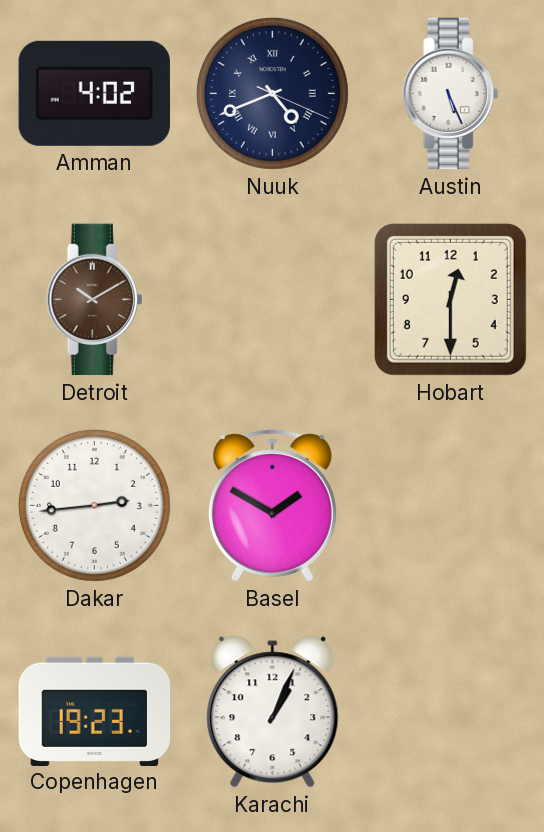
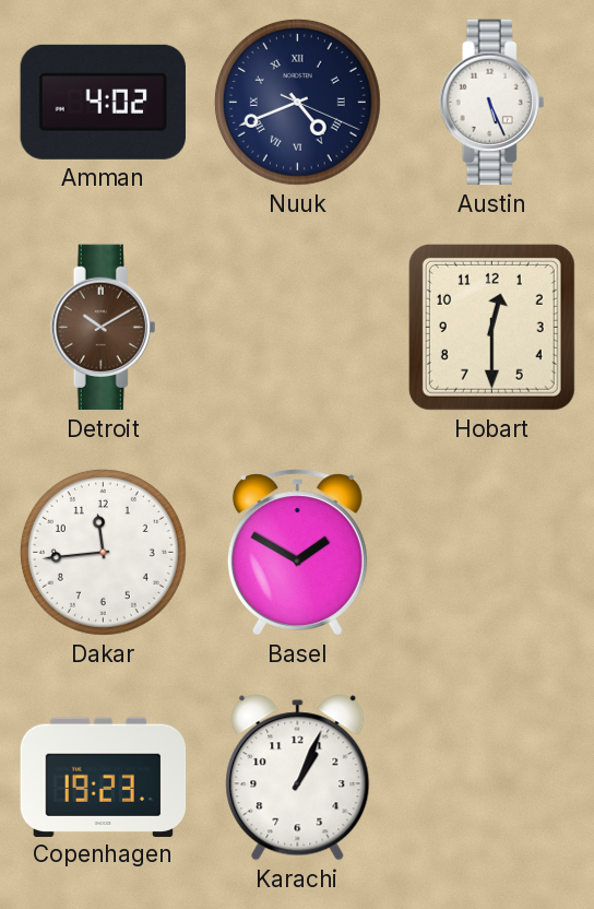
Dakar: 2:44 -> 11:44
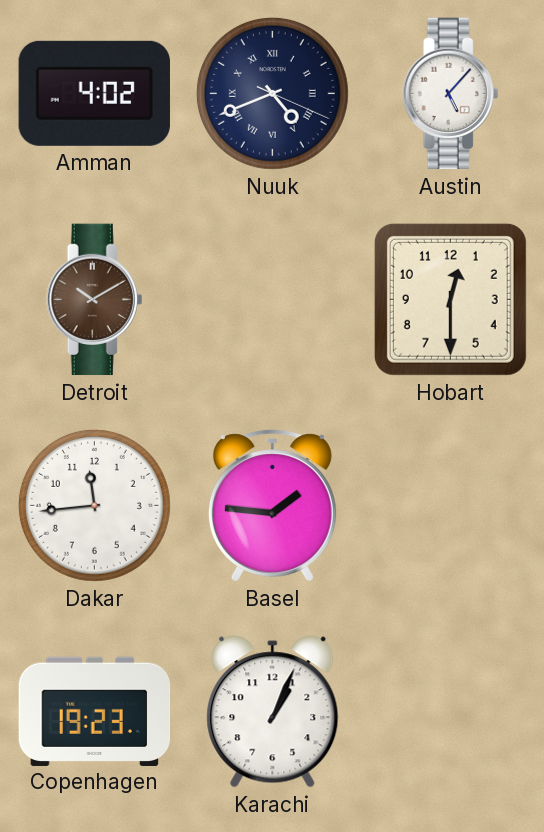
Austin: 5:26 -> 5:07
Basel: 1:50 -> 1:46
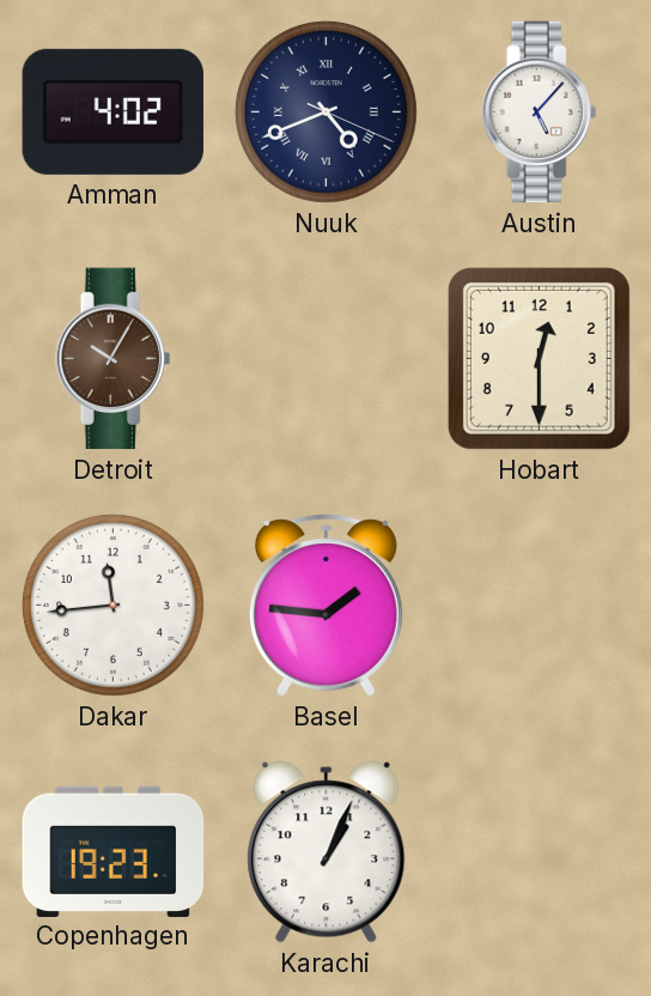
Detroit: 10:10 -> 10:05
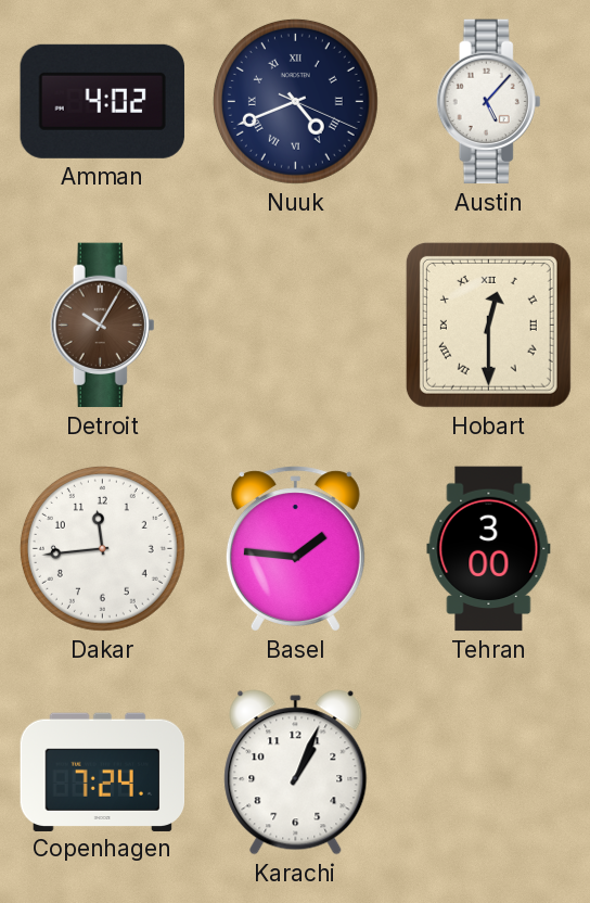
Hobart numerals: Arabic -> Roman
Tehran: none -> 3:00
Copenhagen: 19:23 -> 7:24
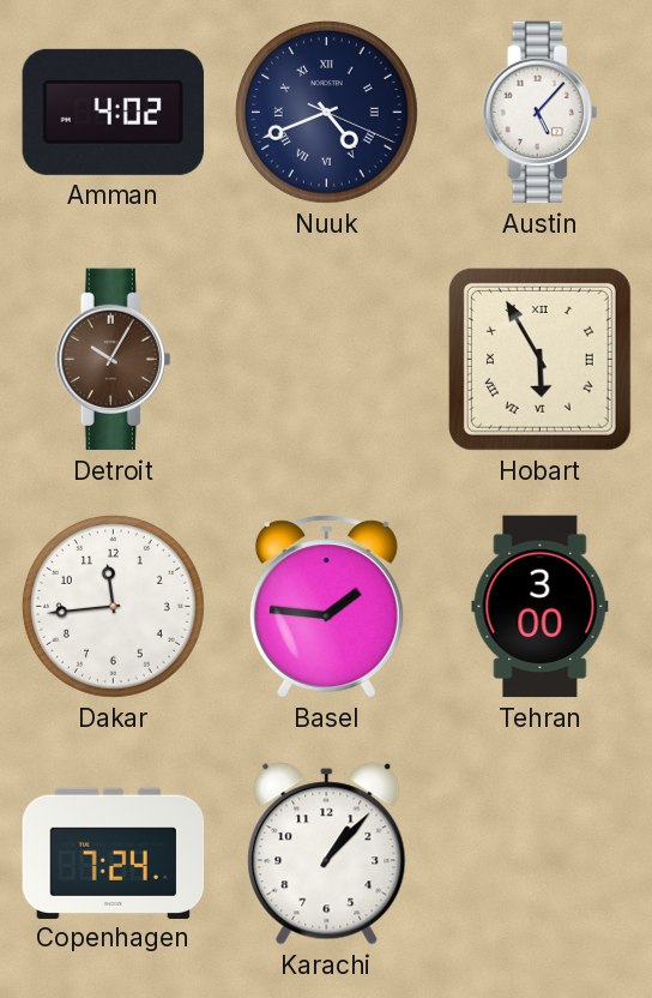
Hobart: 12:30 -> 5:55
Karachi: 1:04 -> 1:07
